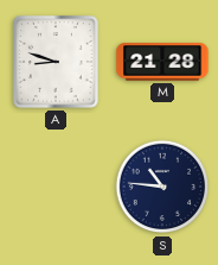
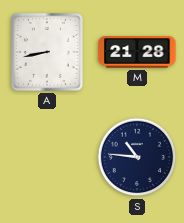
A: 8:48 -> 8:43
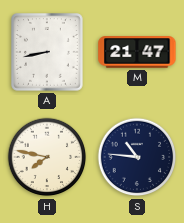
M: 21:28 -> 21:47
H: none -> 7:47
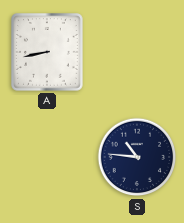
M: 21:47 -> none
H: 7:47 -> none
